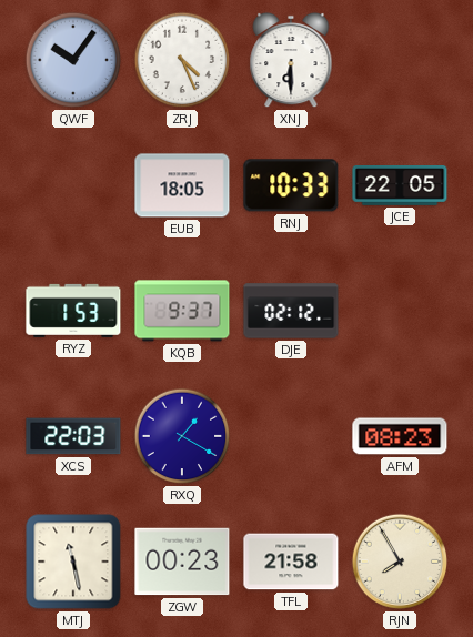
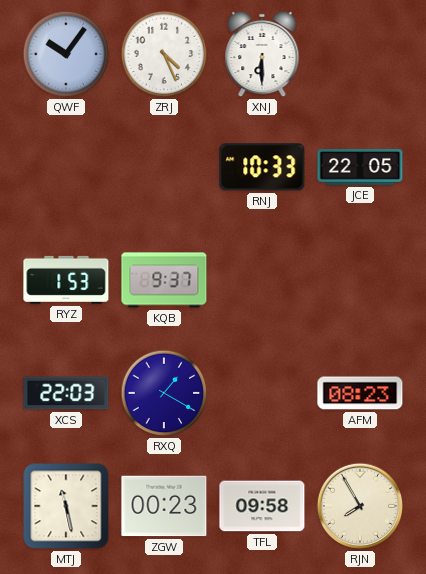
EUB: 18:05 -> none
DJE: 02:12 -> none
TFL: 21:58 -> 09:58
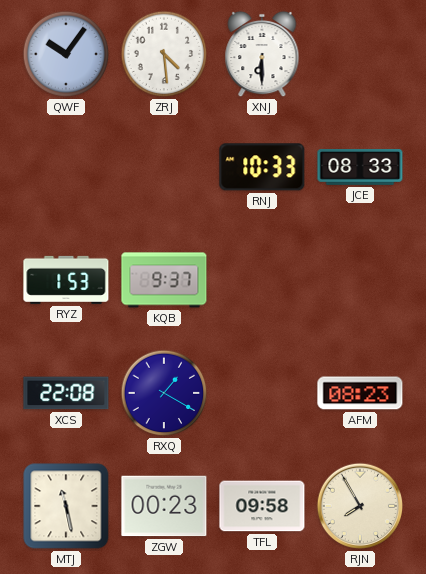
ZRJ: 4:26 -> 4:29
JCE: 22:05 -> 08:33
XCS: 22:03 -> 22:08
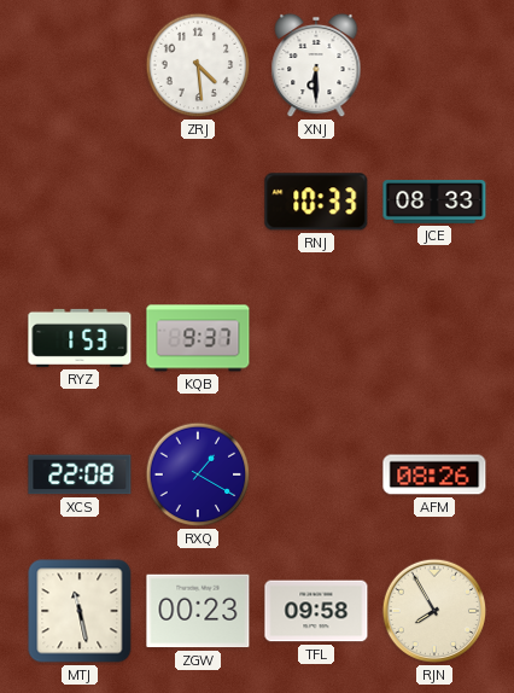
QWF: 10:06 -> none
AFM: 08:23 -> 08:26
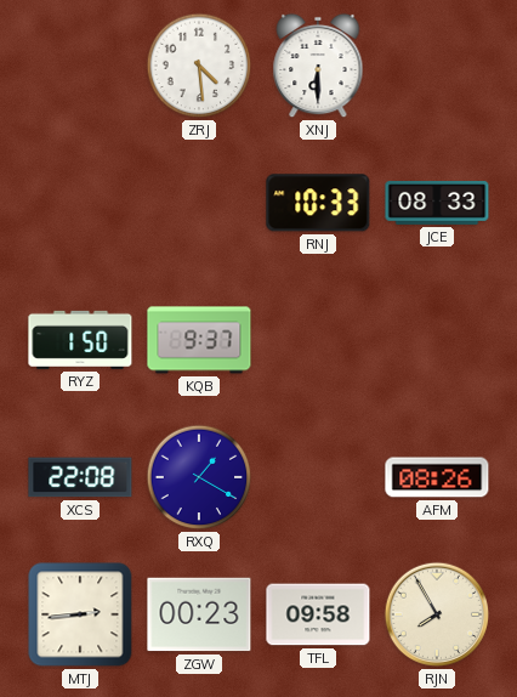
RYZ: 1:53 -> 1:50
MTJ: 11:28 -> 2:44
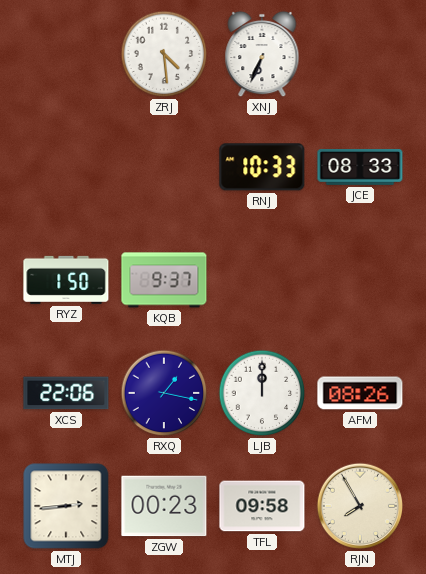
XNJ: 6:30 -> 6:34
XCS: 22:08 -> 22:06
RXQ: 1:20 -> 1:17
LJB: none -> 12:00
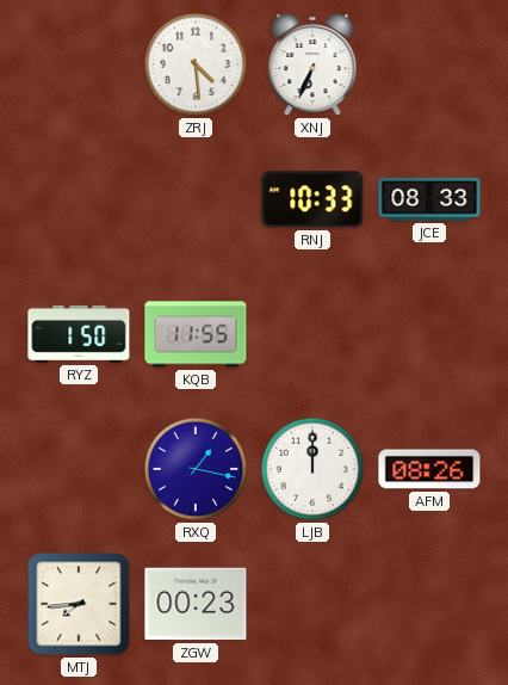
KQB: 9:37 -> 11:55
XCS: 22:06 -> none
MTJ: 2:44 -> 7:44
TFL: 09:58 -> none
RJN: 7:55 -> none
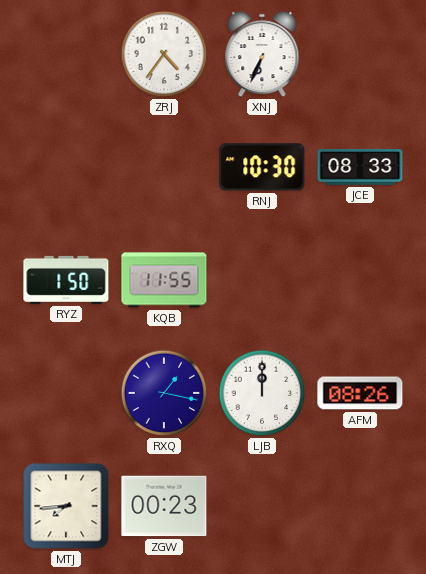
ZRJ: 4:29 -> 4:36
RNJ: 10:33 -> 10:30
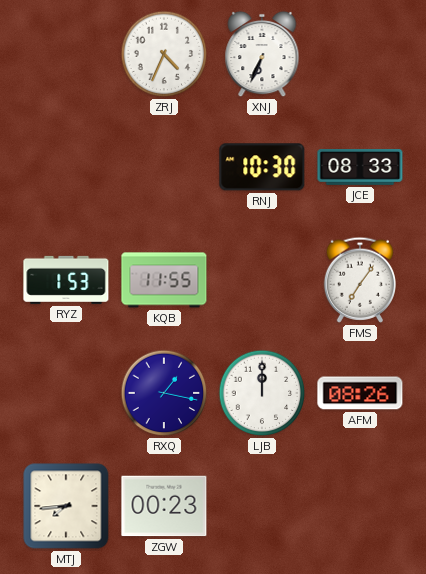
ZRJ: 4:36 -> 4:34
RYZ: 1:50 -> 1:53
FMS: none -> 7:06
